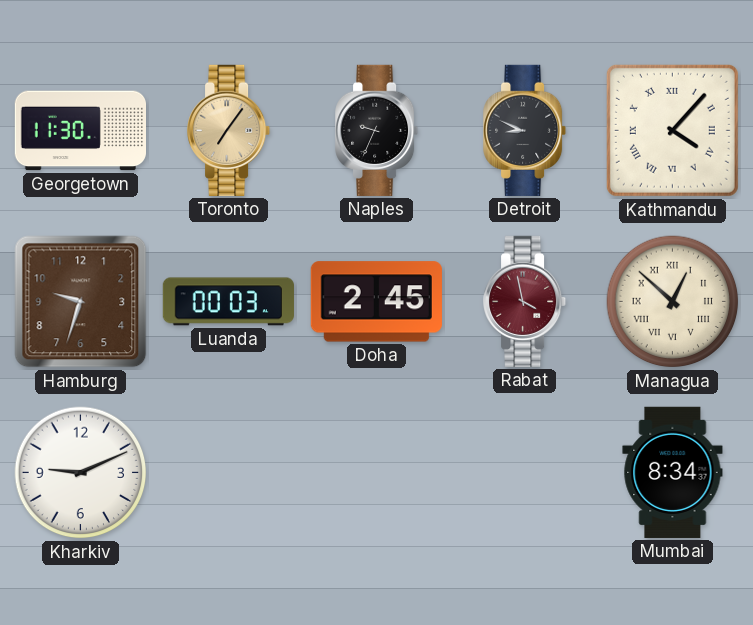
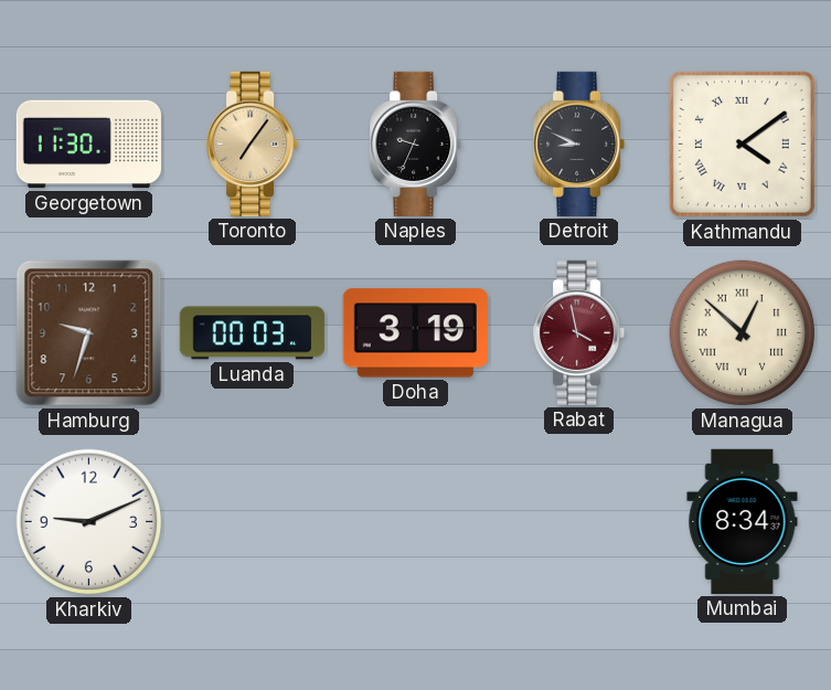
Kathmandu: 4:07 -> 4:09
Doha: 2:45 -> 3:19
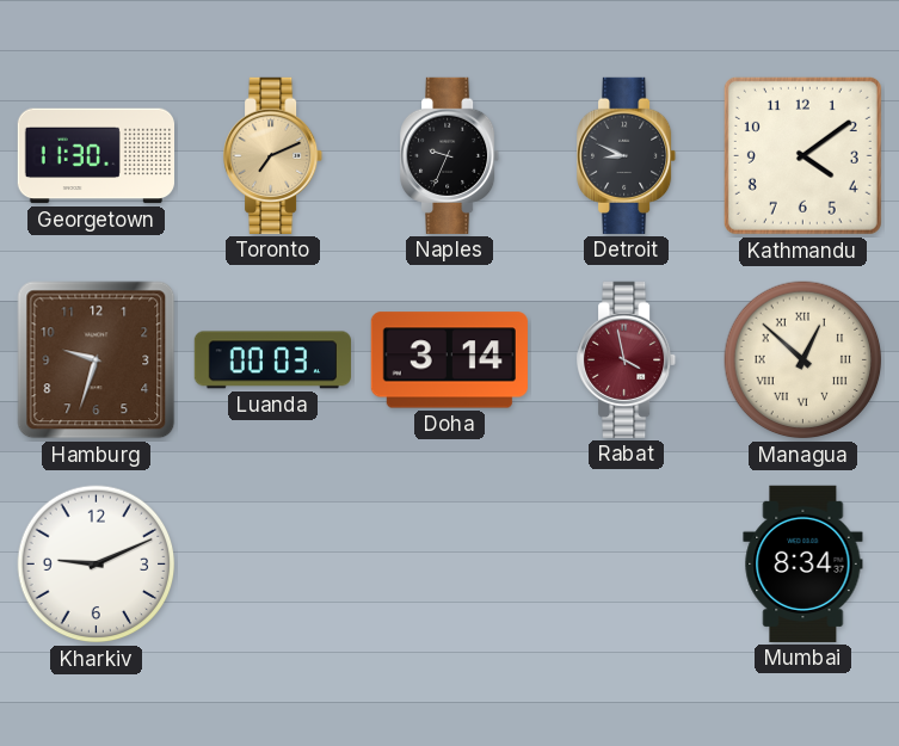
Toronto: 7:06 -> 7:11
Kathmandu numerals: Roman -> Arabic
Doha: 3:19 -> 3:14
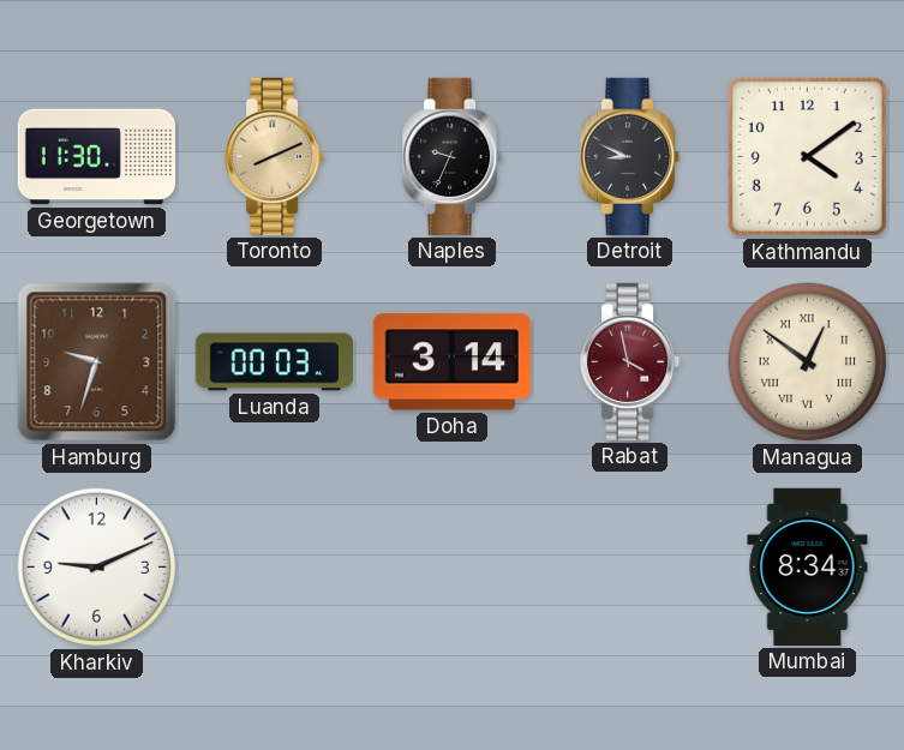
Toronto: 7:11 -> 8:11
Managua: 12:52 -> 12:51
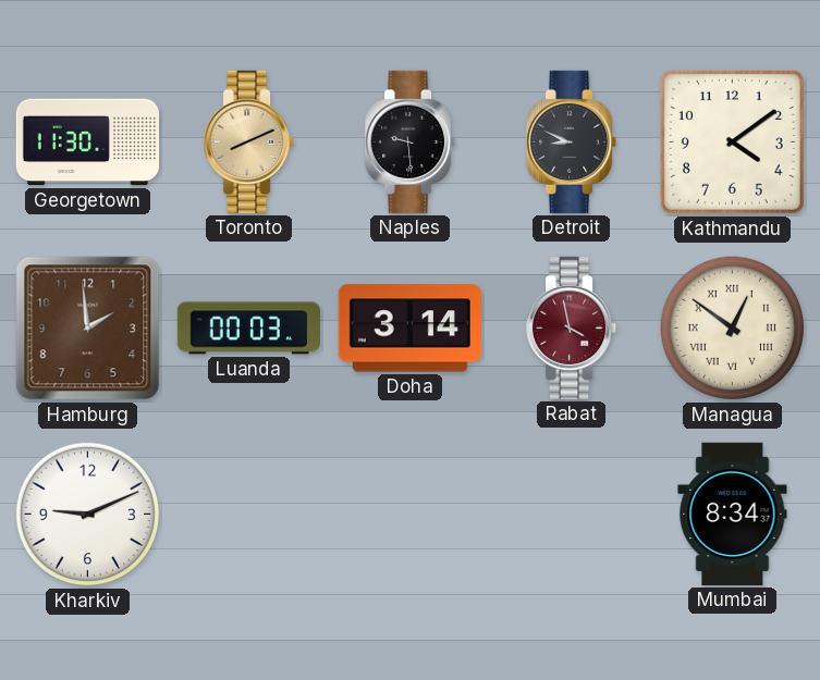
Naples: 9:34 -> 9:29
Hamburg: 9:33 -> 1:59
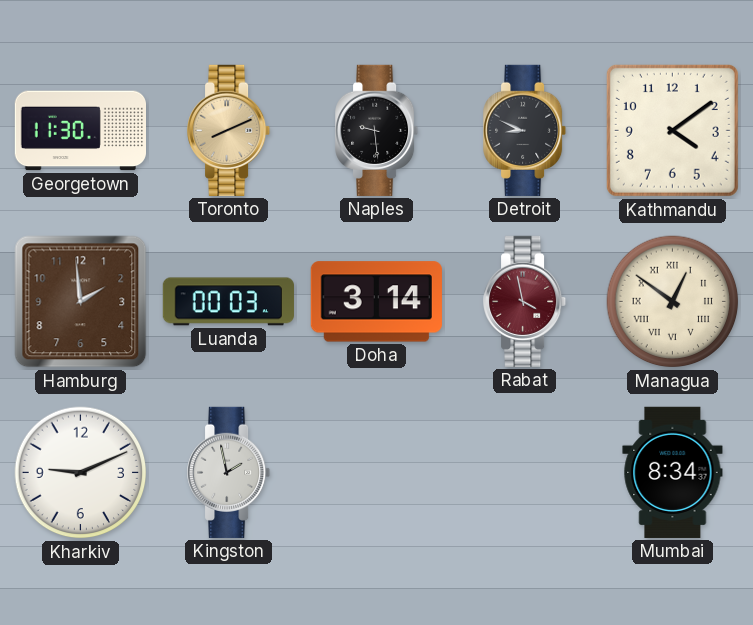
Kingston: none -> 1:58
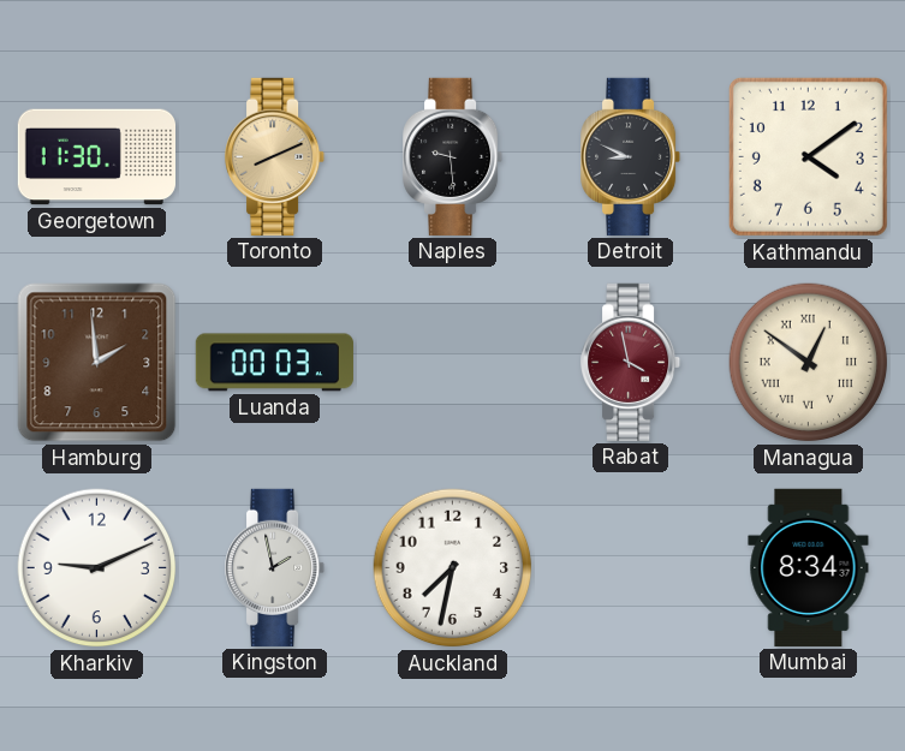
Doha: 3:14 -> none
Auckland: none -> 7:32
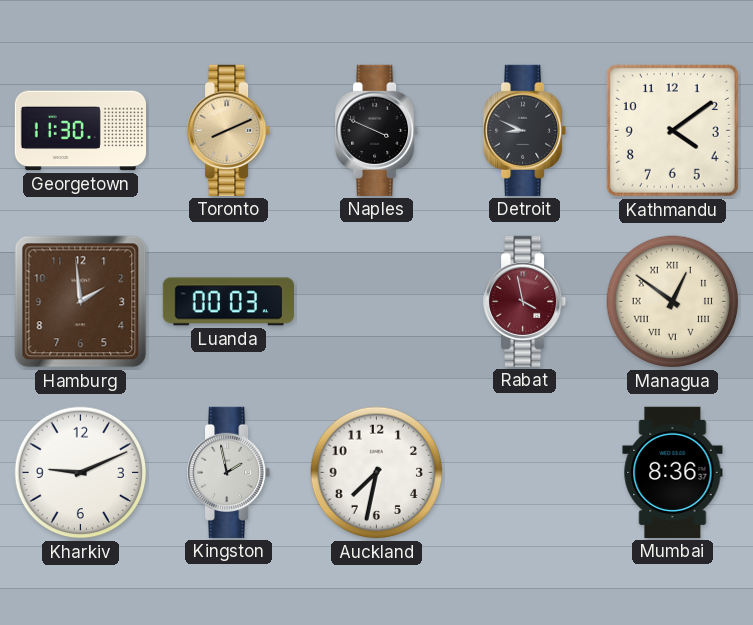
Naples: 9:29 -> 3:49
Mumbai: 8:34 -> 8:36
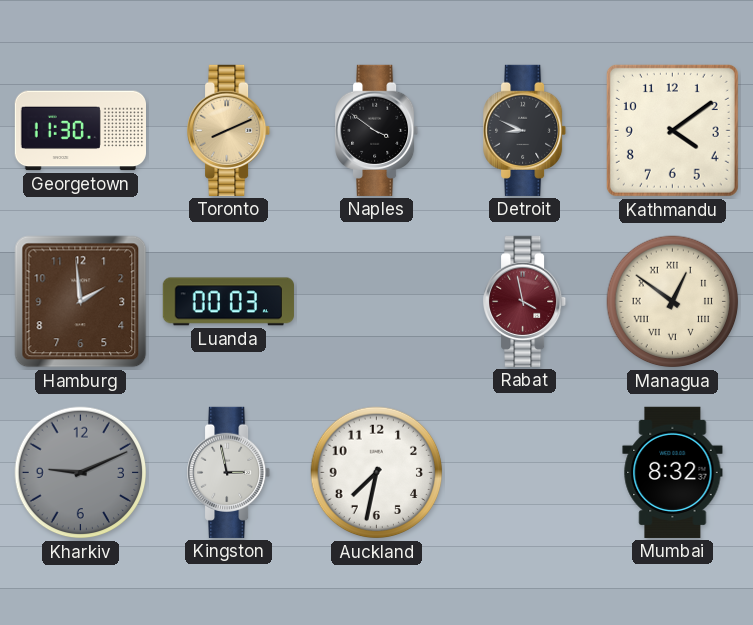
Naples: 3:49 -> 3:51
Kharkiv dial: white -> grey
Kingston: 1:58 -> 2:58
Mumbai: 8:36 -> 8:32
